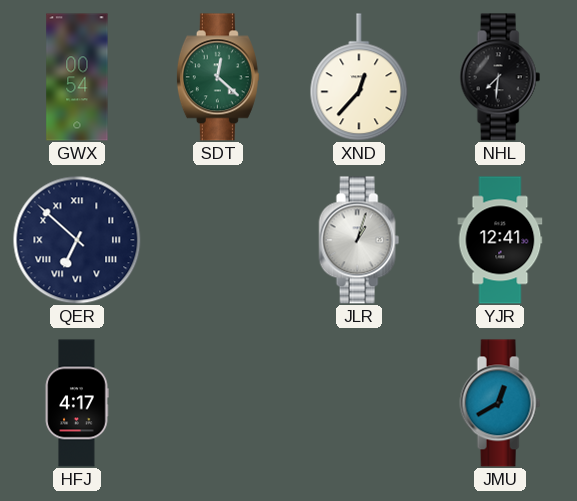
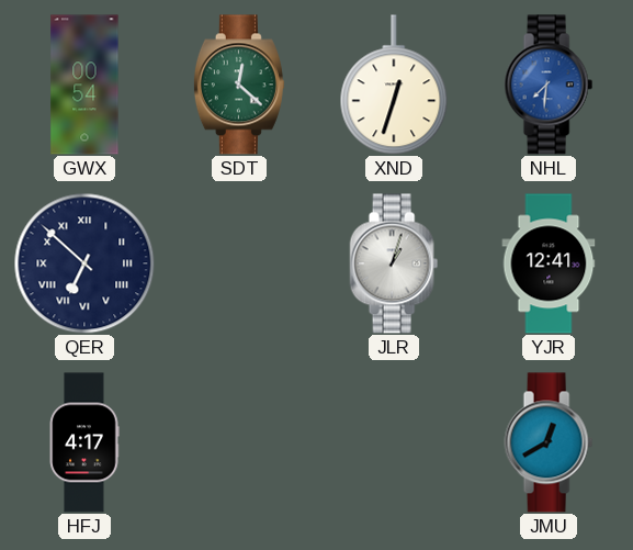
XND: 12:37 -> 12:33
NHL dial: black -> blue
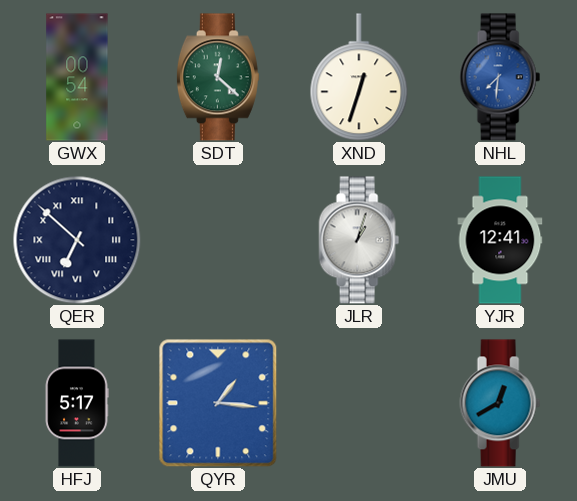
HFJ: 4:17 -> 5:17
QYR: none -> 1:16
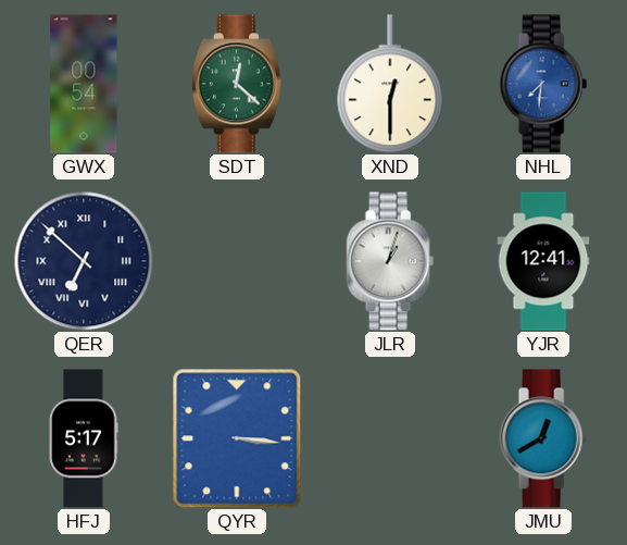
XND: 12:33 -> 12:30
QYR: 1:16 -> 3:16
